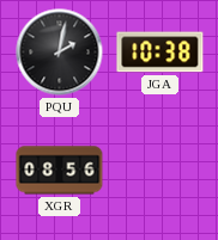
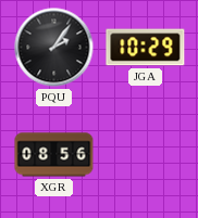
PQU: 2:02 -> 2:06
JGA: 10:38 -> 10:29
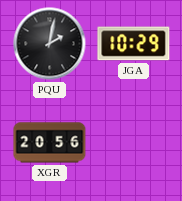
PQU: 2:06 -> 2:02
XGR: 08:56 -> 20:56
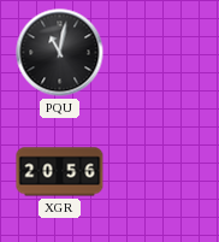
PQU: 2:02 -> 11:02
JGA: 10:29 -> none
